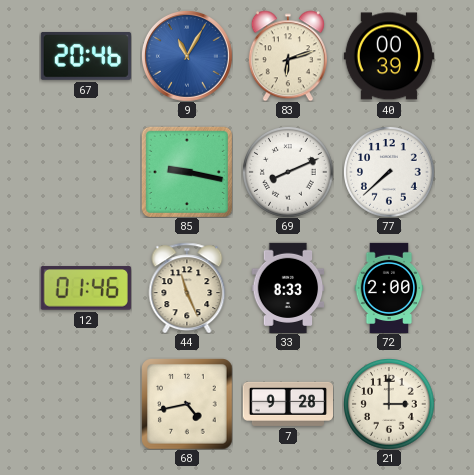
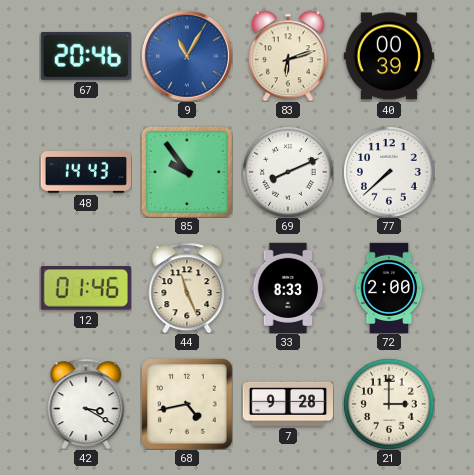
48: none -> 14:43
85: 9:17 -> 9:54
42: none -> 3:20
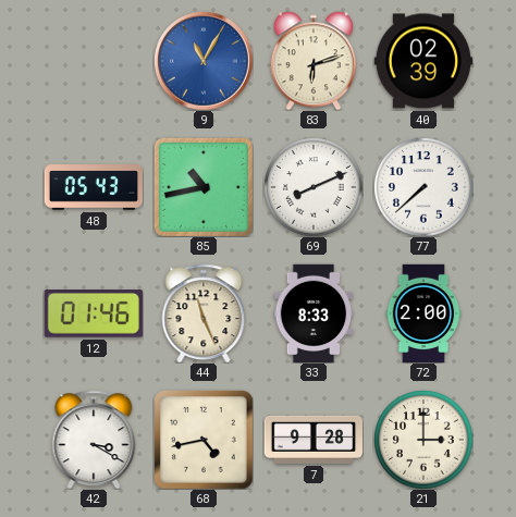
67: 20:46 -> none
40: 00:39 -> 02:39
48: 14:43 -> 05:43
85: 9:54 -> 10:43
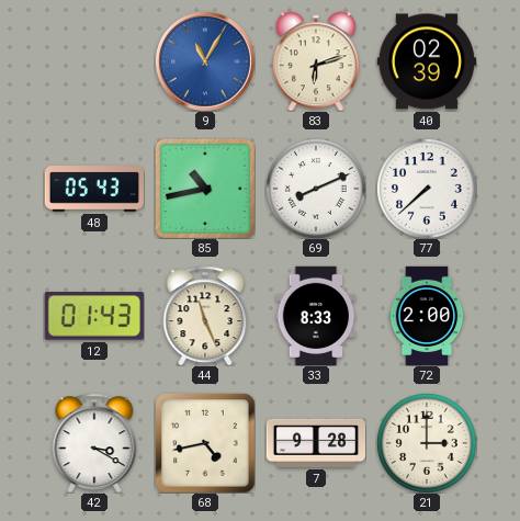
12: 01:46 -> 01:43
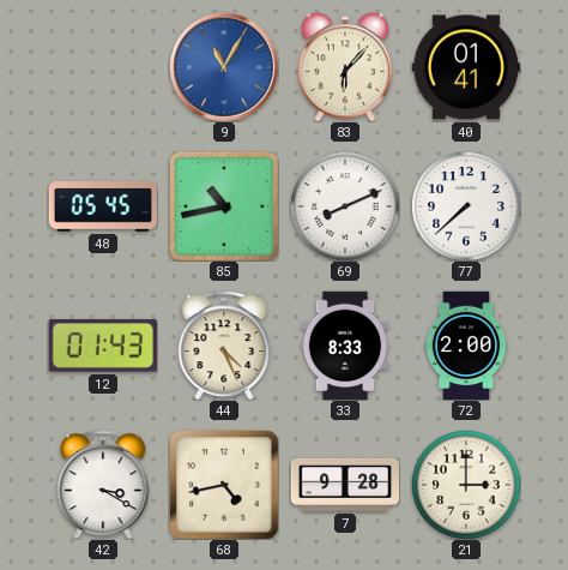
83: 6:12 -> 6:07
40: 02:39 -> 01:41
48: 05:43 -> 05:45
44: 11:26 -> 4:26
